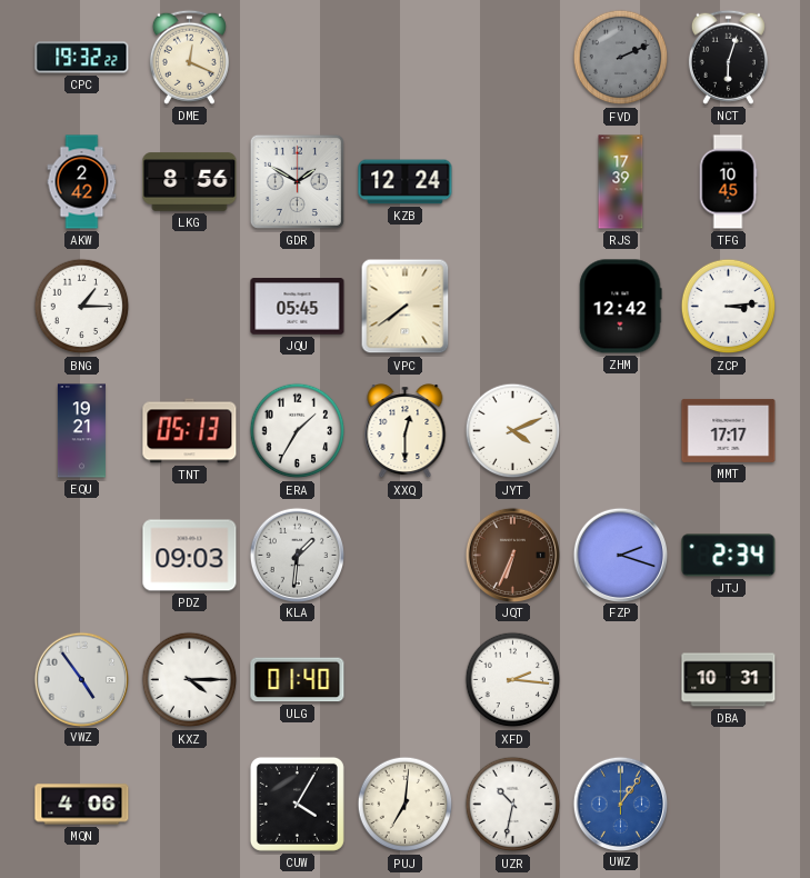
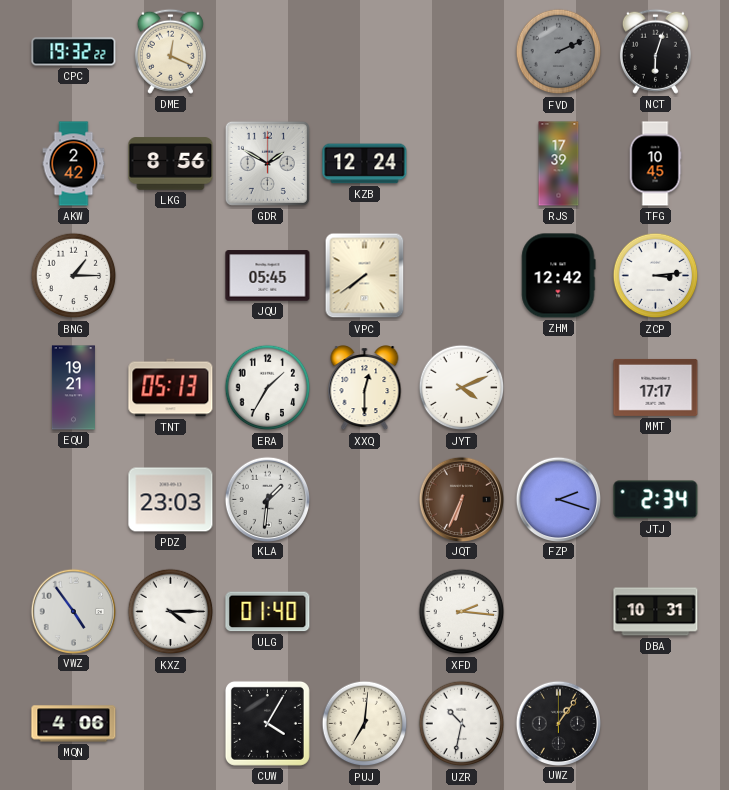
PDZ: 09:03 -> 23:03
UWZ dial: blue -> black
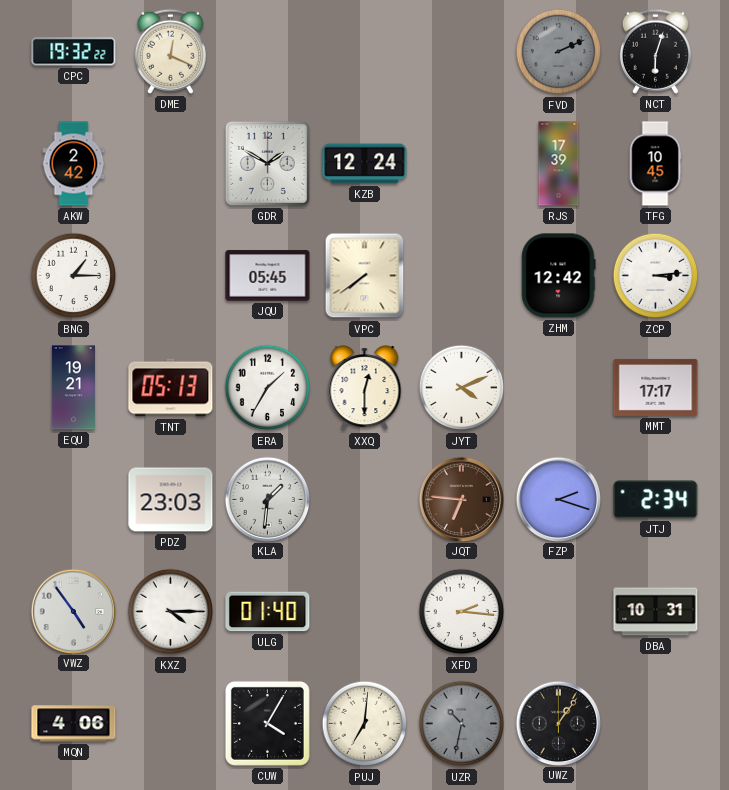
LKG: 8:56 -> none
JQT: 6:34 -> 6:46
UZR dial: white -> grey
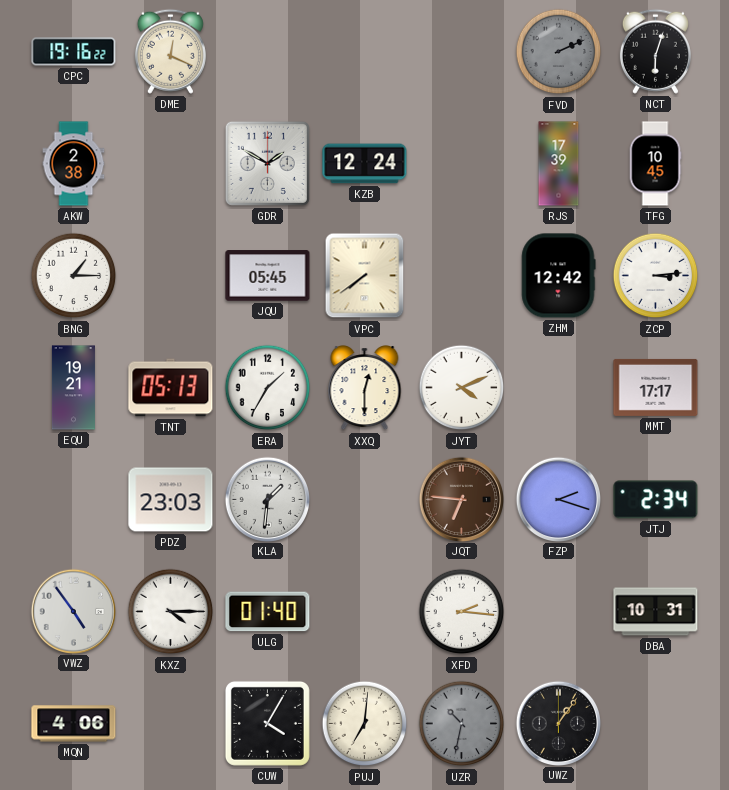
CPC: 19:32 -> 19:16
AKW: 2:42 -> 2:38
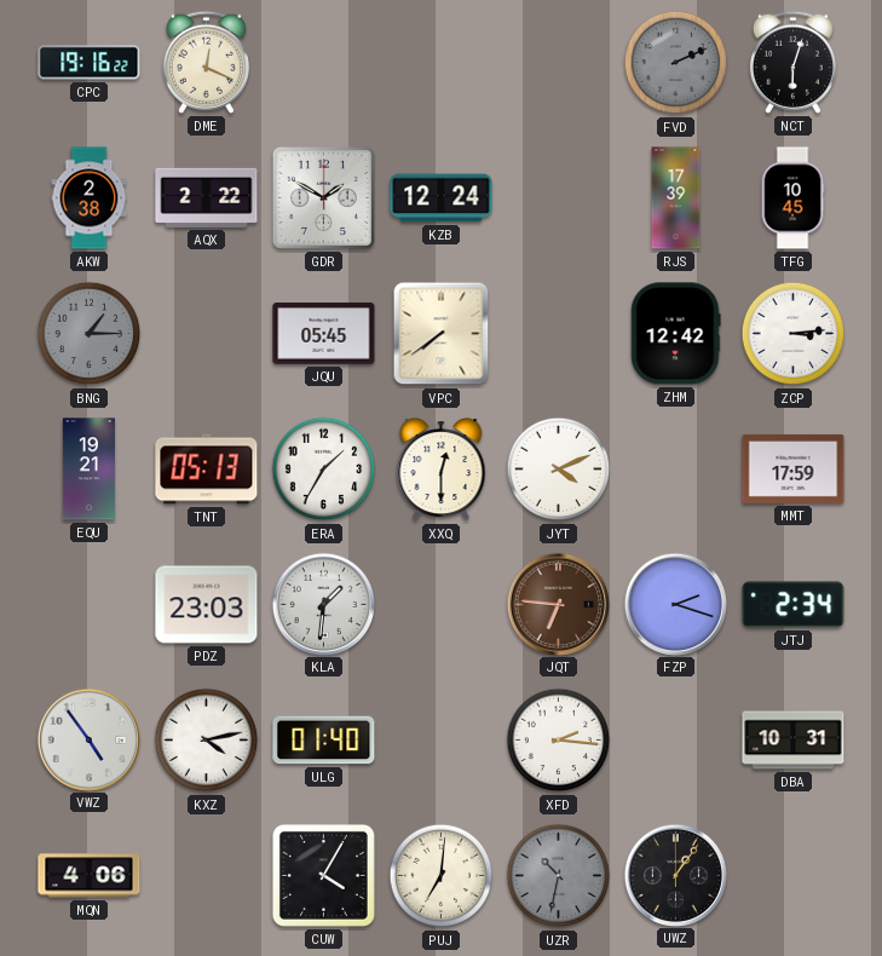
AQX: none -> 2:22
BNG dial: white -> grey
MMT: 17:17 -> 17:59
KXZ: 4:15 -> 4:13
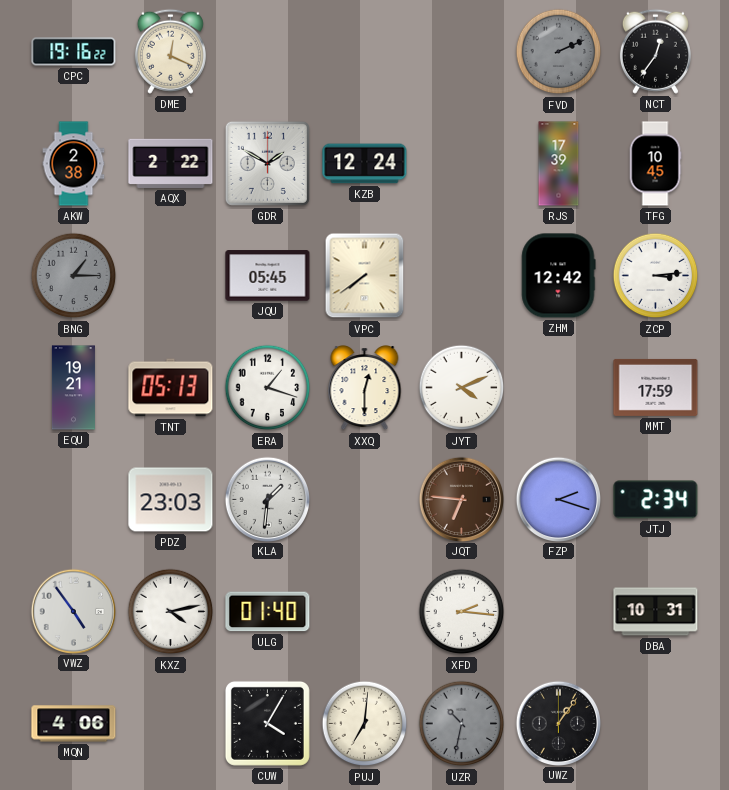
NCT: 6:03 -> 12:36
ERA: 1:35 -> 1:18
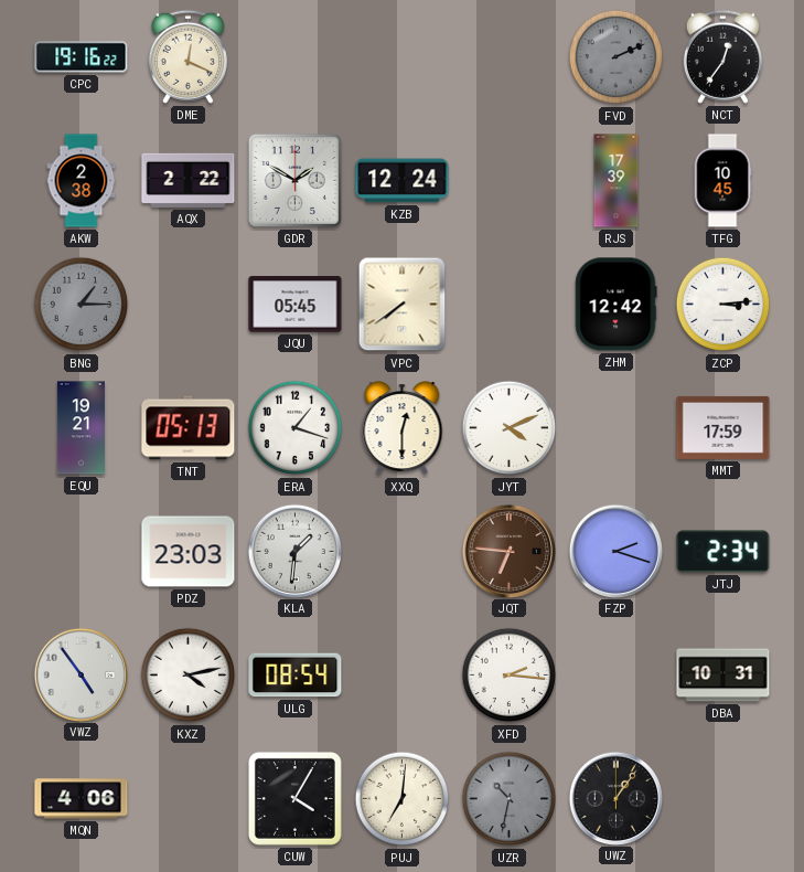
ULG: 01:40 -> 08:54
